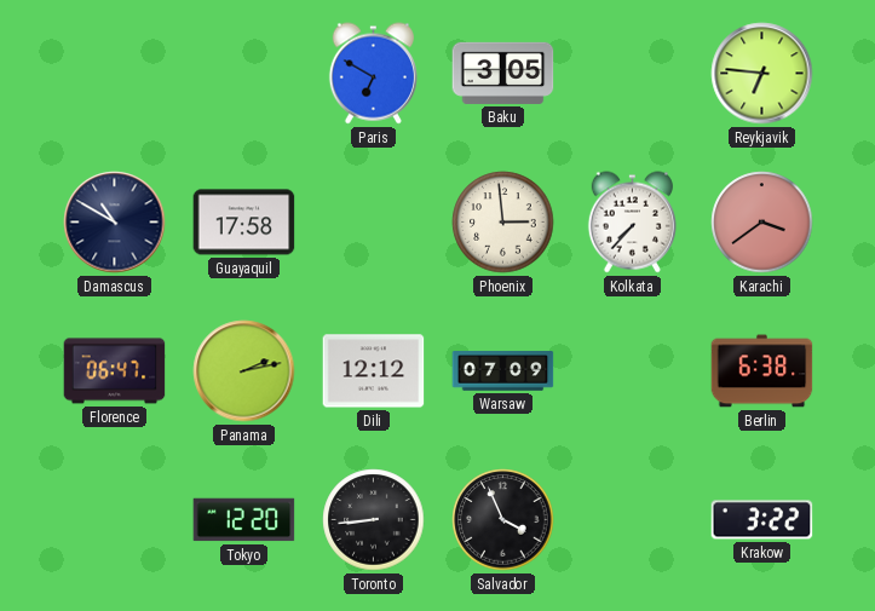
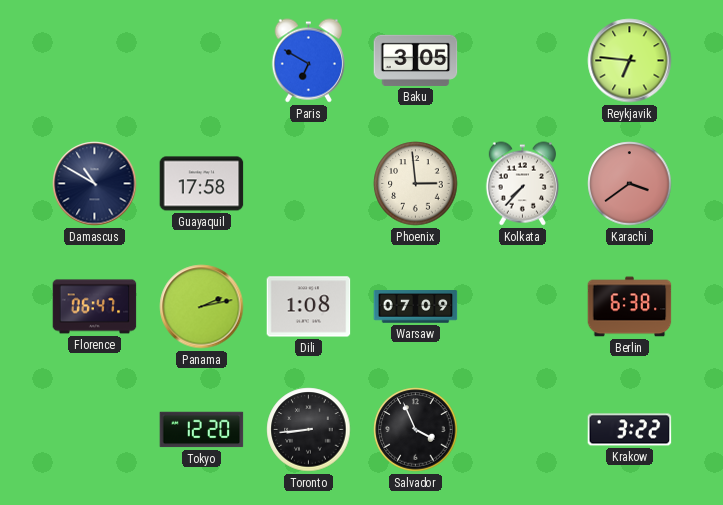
Dili: 12:12 -> 1:08
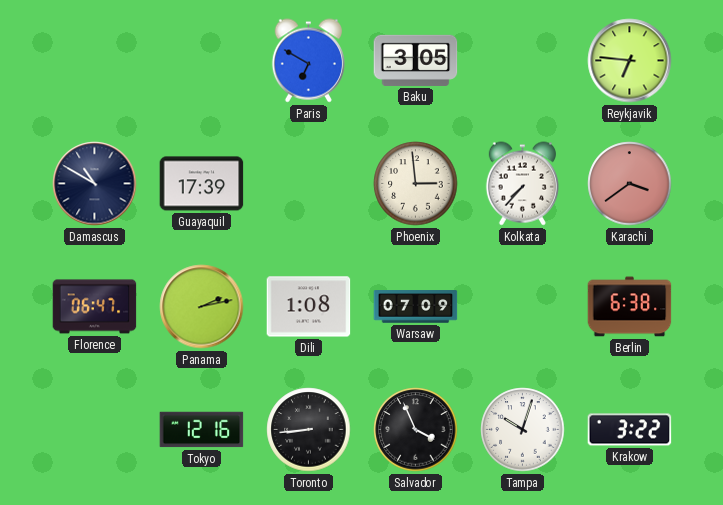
Guayaquil: 17:58 -> 17:39
Tokyo: 12:20 -> 12:16
Tampa: none -> 10:03
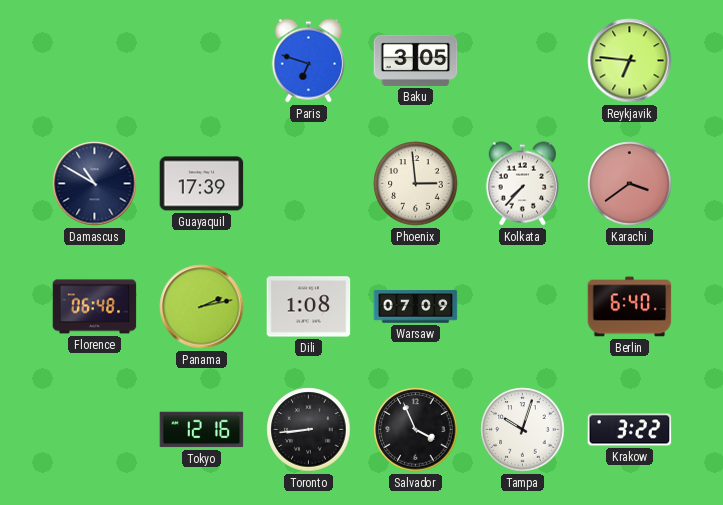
Paris: 6:50 -> 6:48
Florence: 06:47 -> 06:48
Berlin: 6:38 -> 6:40
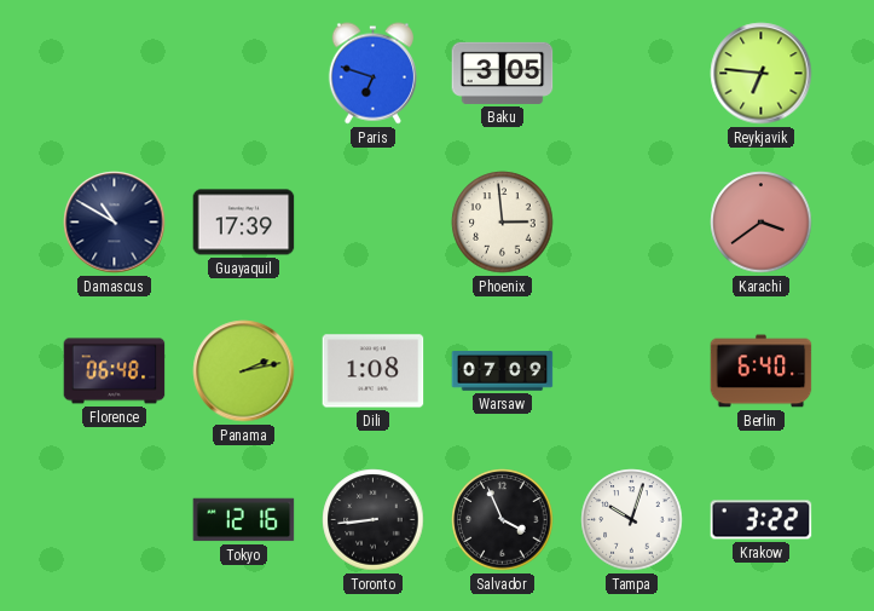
Kolkata: 7:37 -> none
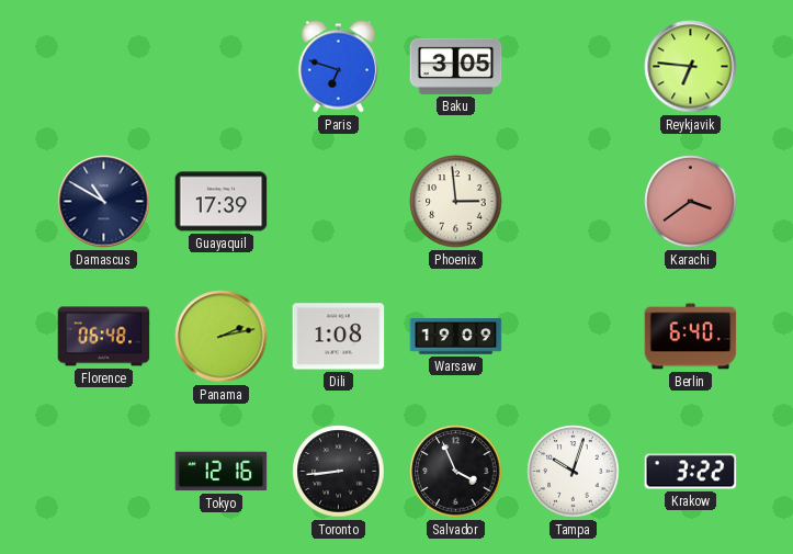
Warsaw: 07:09 -> 19:09
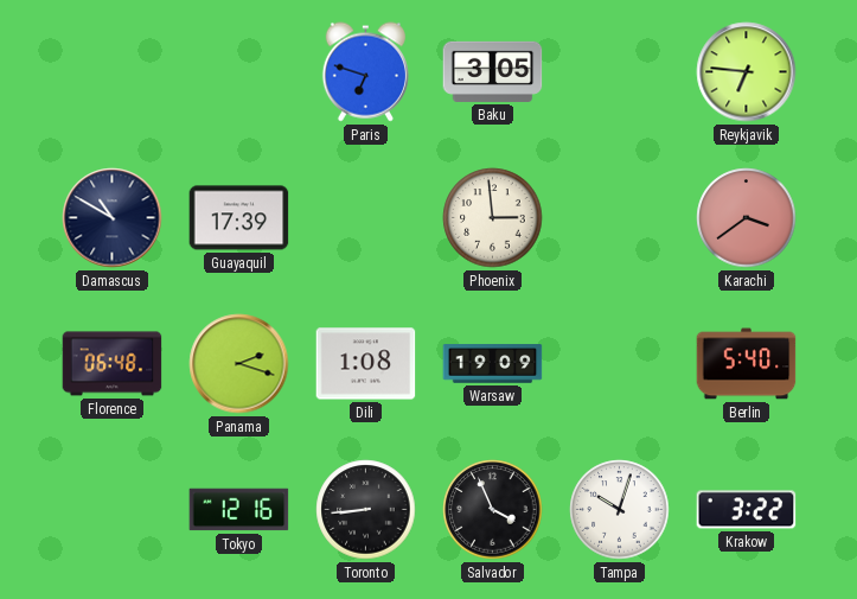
Panama: 2:13 -> 2:18
Berlin: 6:40 -> 5:40
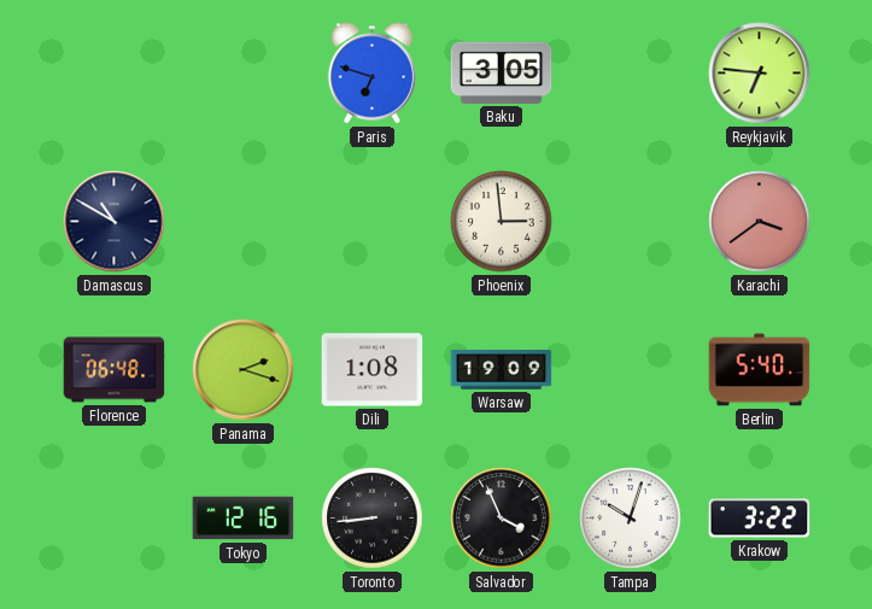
Guayaquil: 17:39 -> none
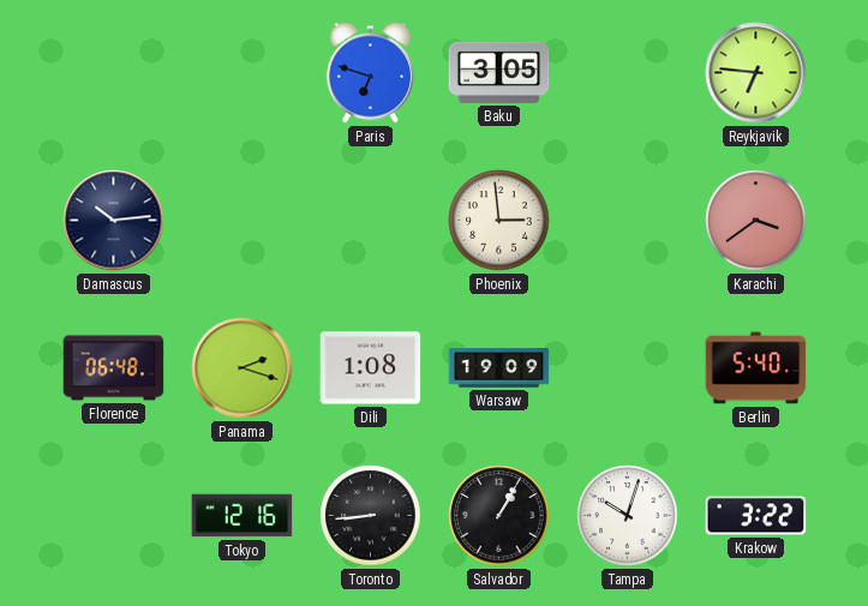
Damascus: 10:50 -> 10:14
Salvador: 3:56 -> 1:05
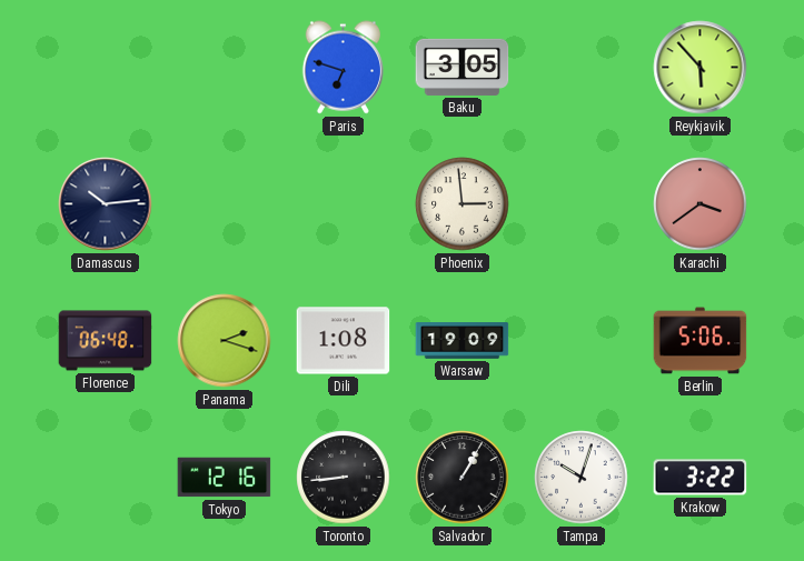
Reykjavik: 6:46 -> 5:53
Berlin: 5:40 -> 5:06
